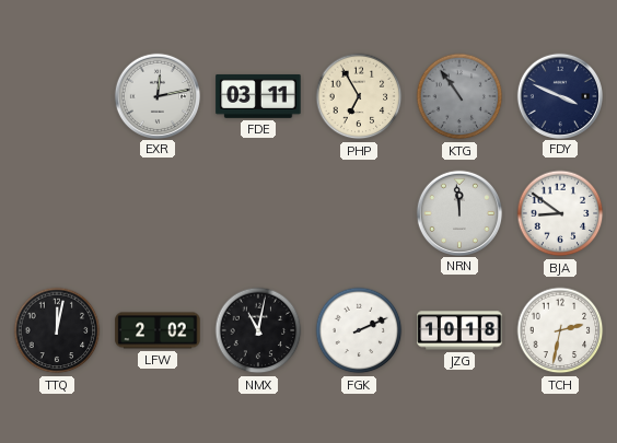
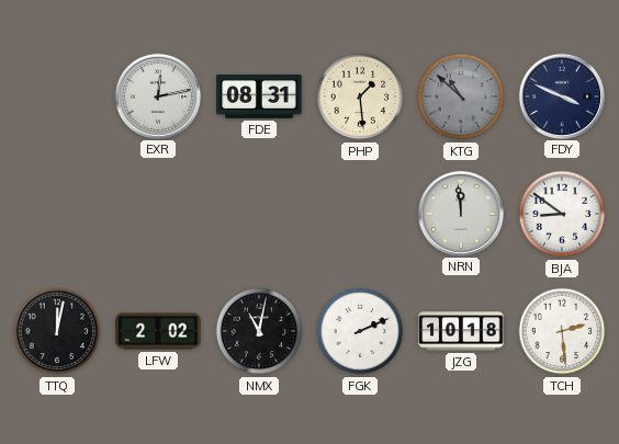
FDE: 03:11 -> 08:31
PHP: 6:55 -> 1:29
KTG: 10:54 -> 10:52
TCH: 2:32 -> 2:29
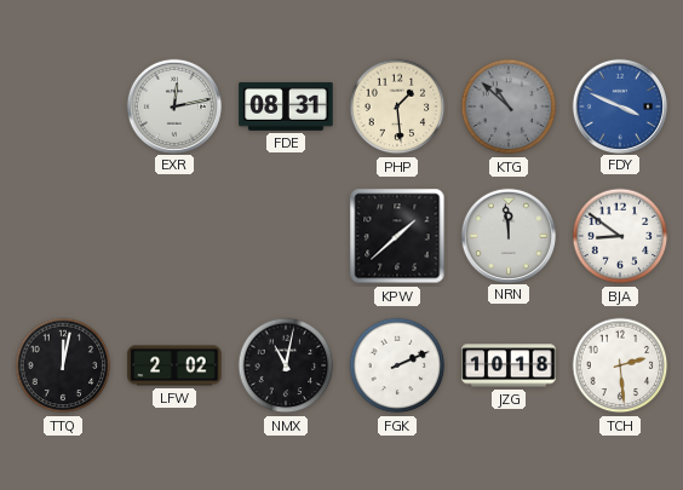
FDY dial: navy -> blue
KPW: none -> 1:38
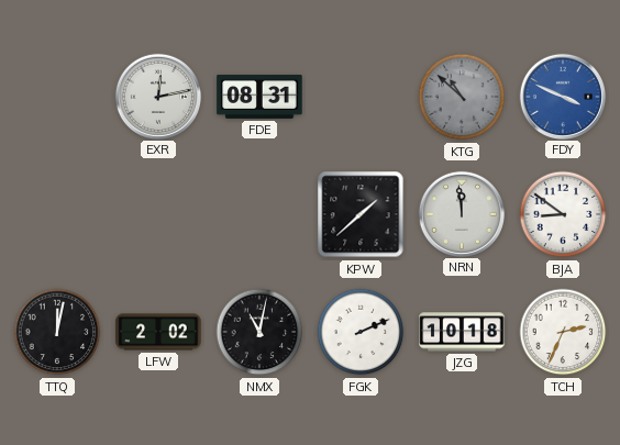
PHP: 1:29 -> none
TCH: 2:29 -> 2:34
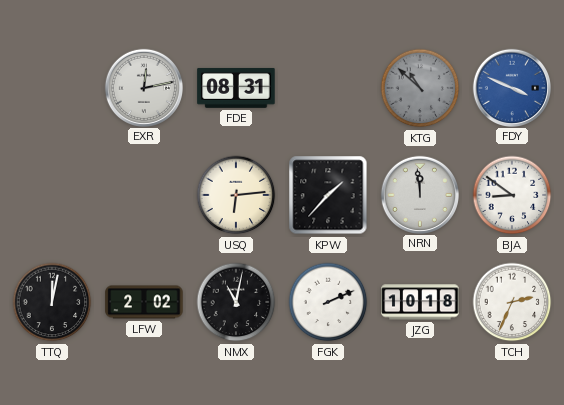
USQ: none -> 6:14
KPW: 1:38 -> 1:37
